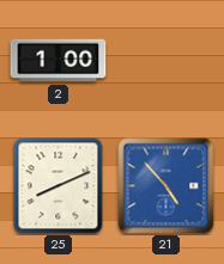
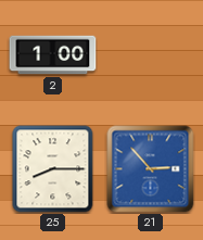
25: 8:11 -> 8:15
21: 4:53 -> 2:53
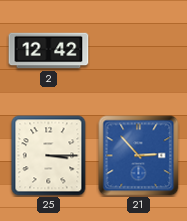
2: 1:00 -> 12:42
25: 8:15 -> 3:15
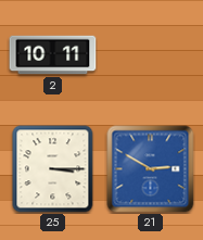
2: 12:42 -> 10:11
21: 2:53 -> 2:50
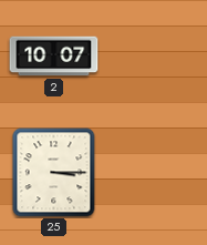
2: 10:11 -> 10:07
21: 2:50 -> none
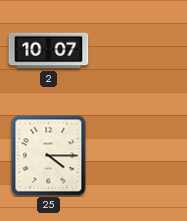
25: 3:15 -> 4:15
